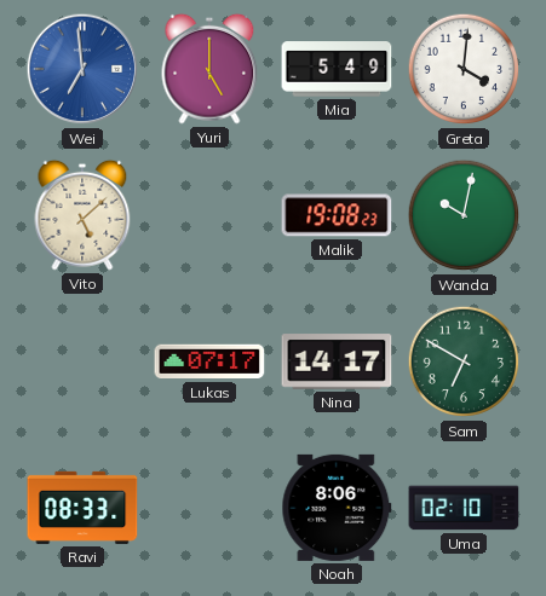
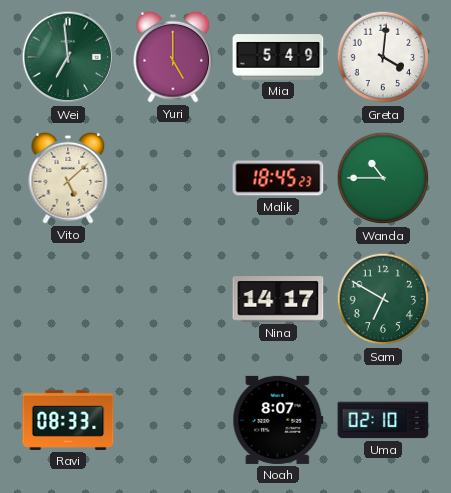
Wei dial: blue -> green
Malik: 19:08 -> 18:45
Wanda: 10:02 -> 10:45
Lukas: 07:17 -> none
Noah: 8:06 -> 8:07
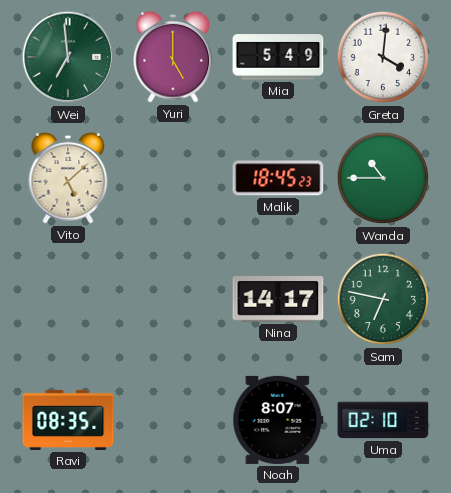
Sam: 6:50 -> 6:47
Ravi: 08:33 -> 08:35
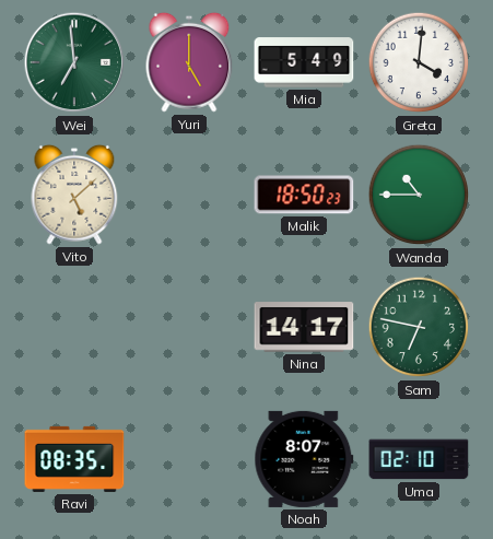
Malik: 18:45 -> 18:50
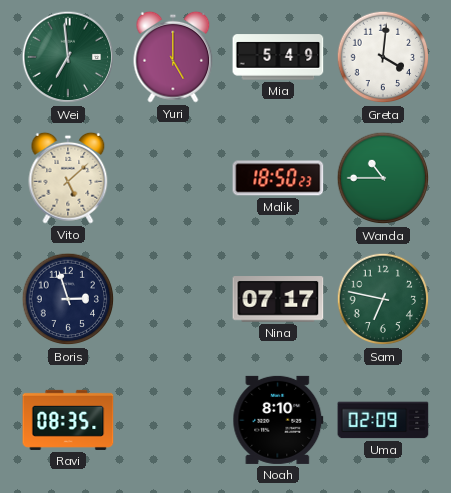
Boris: none -> 2:57
Nina: 14:17 -> 07:17
Noah: 8:07 -> 8:10
Uma: 02:10 -> 02:09
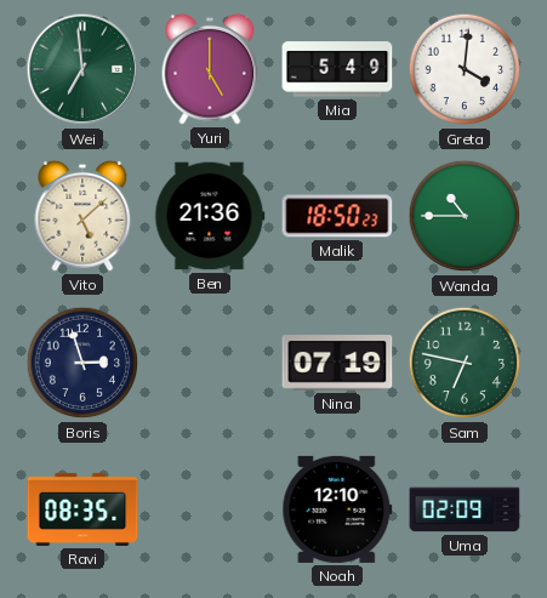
Ben: none -> 21:36
Nina: 07:17 -> 07:19
Noah: 8:10 -> 12:10
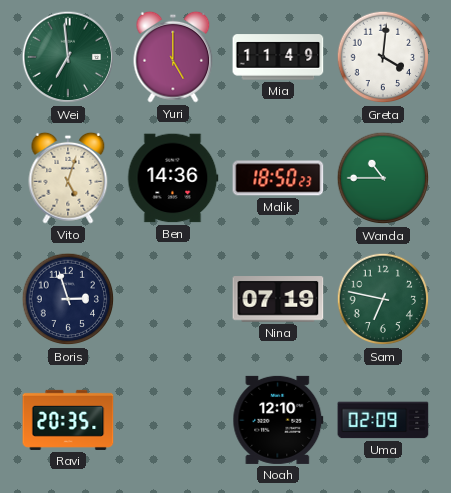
Mia: 5:49 -> 11:49
Vito: 5:08 -> 5:03
Ben: 21:36 -> 14:36
Ravi: 08:35 -> 20:35
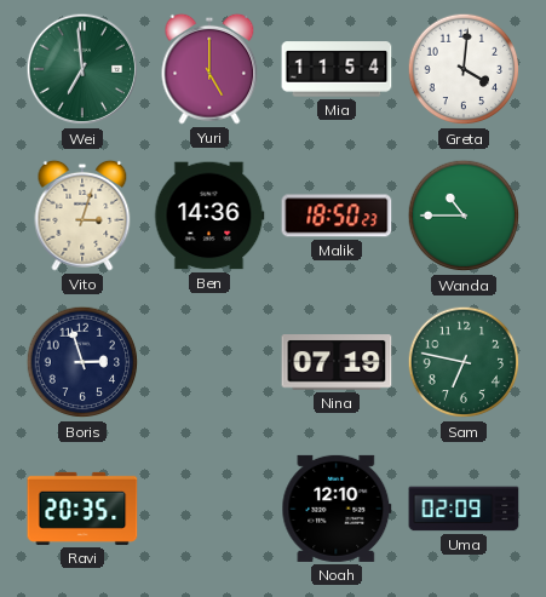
Mia: 11:49 -> 11:54
Vito: 5:03 -> 3:03
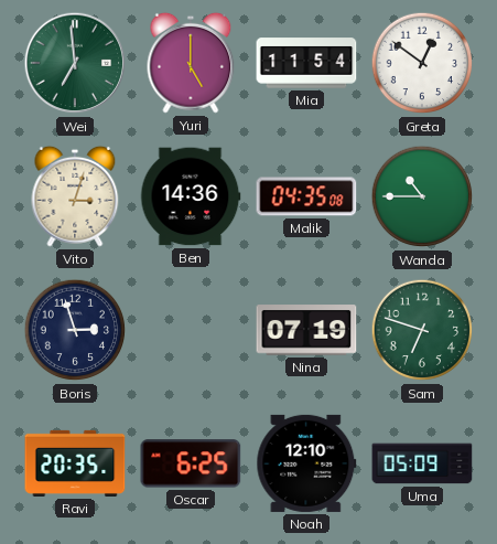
Greta: 4:01 -> 12:51
Malik: 18:50 -> 04:35
Sam: 6:47 -> 6:48
Oscar: none -> 6:25
Uma: 02:09 -> 05:09
